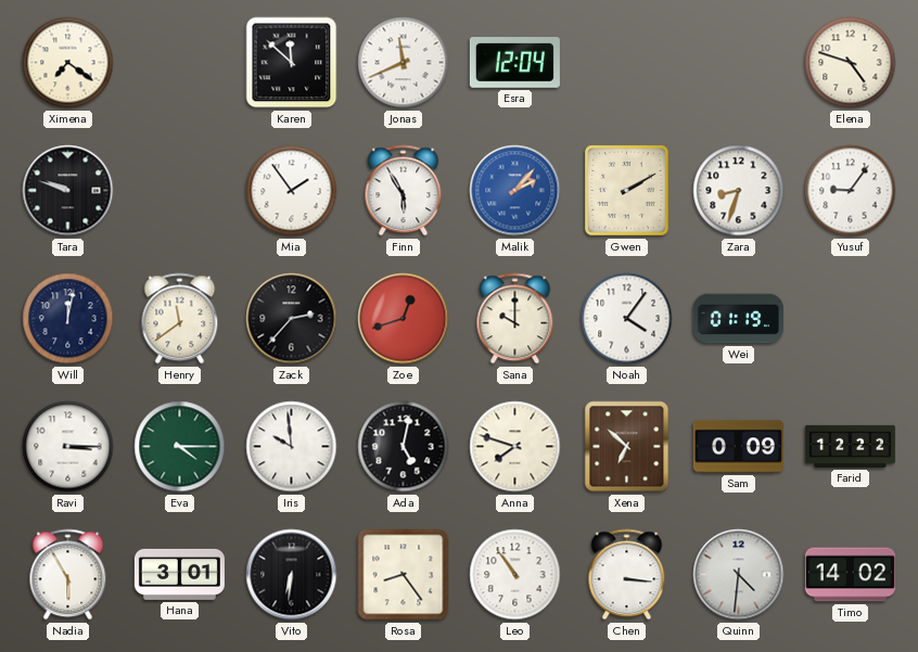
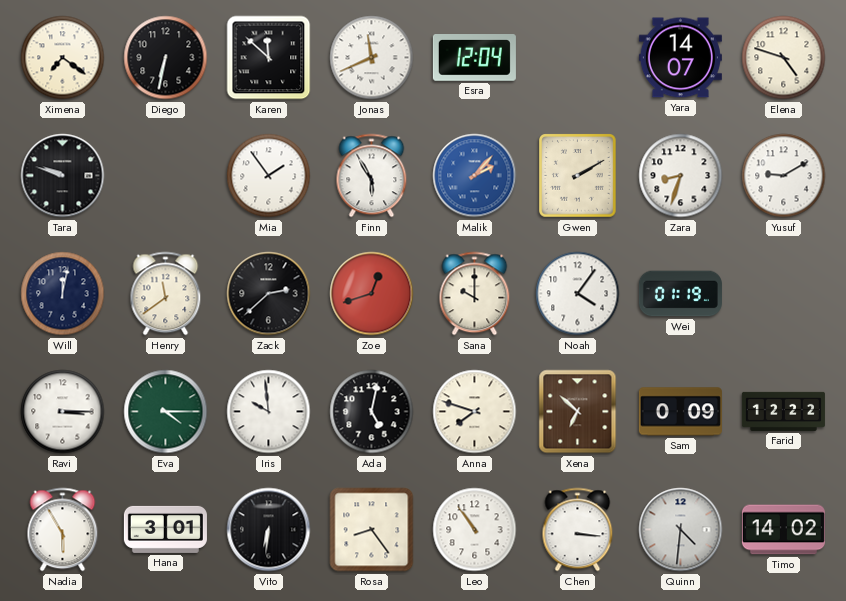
Diego: none -> 6:32
Yara: none -> 14:07
Yusuf: 9:06 -> 9:10
Zack: 2:37 -> 2:38
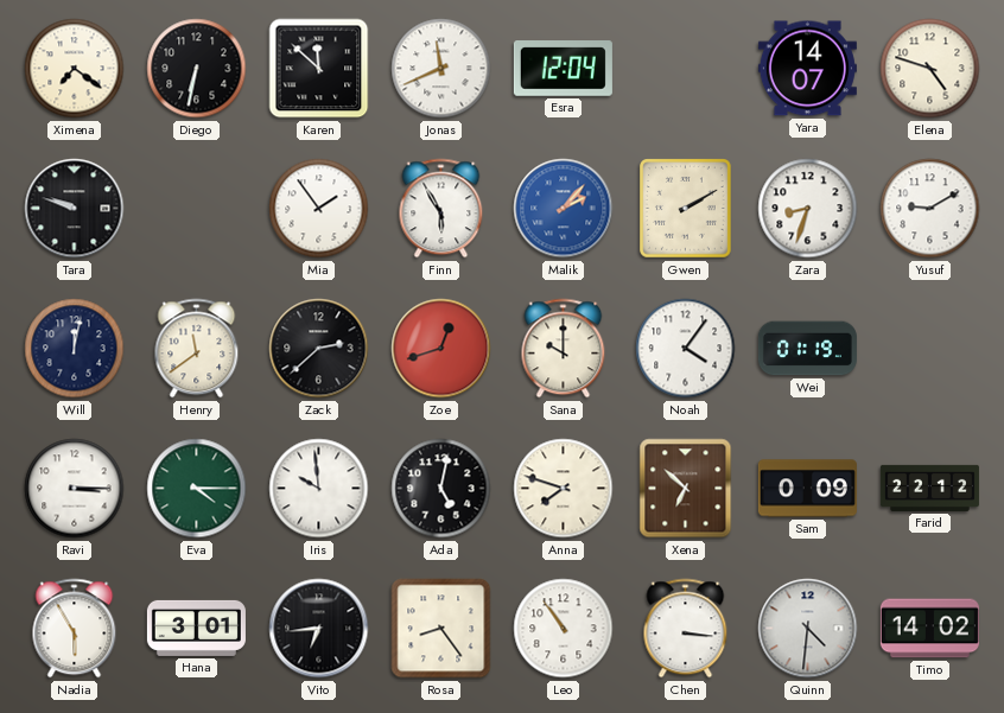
Farid: 12:22 -> 22:12
Vito: 6:31 -> 6:44
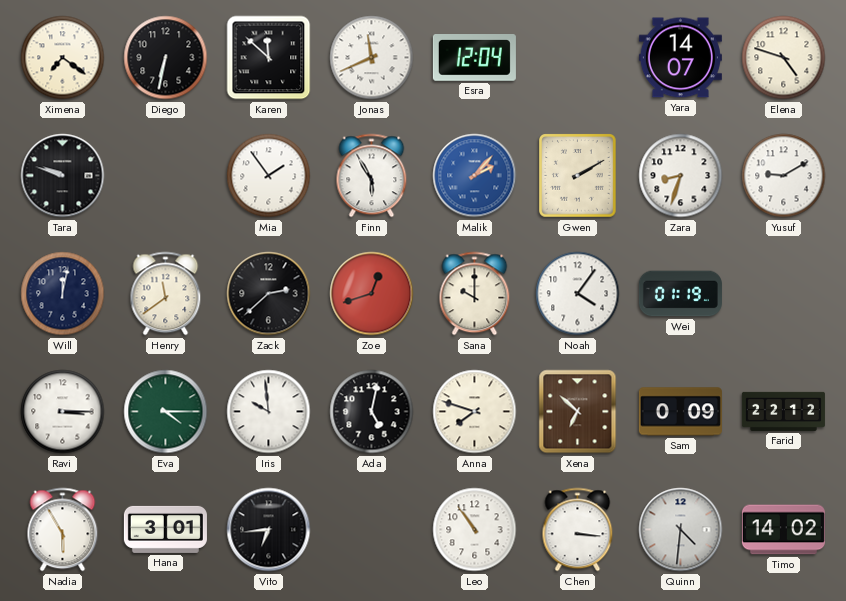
Rosa: 8:24 -> none
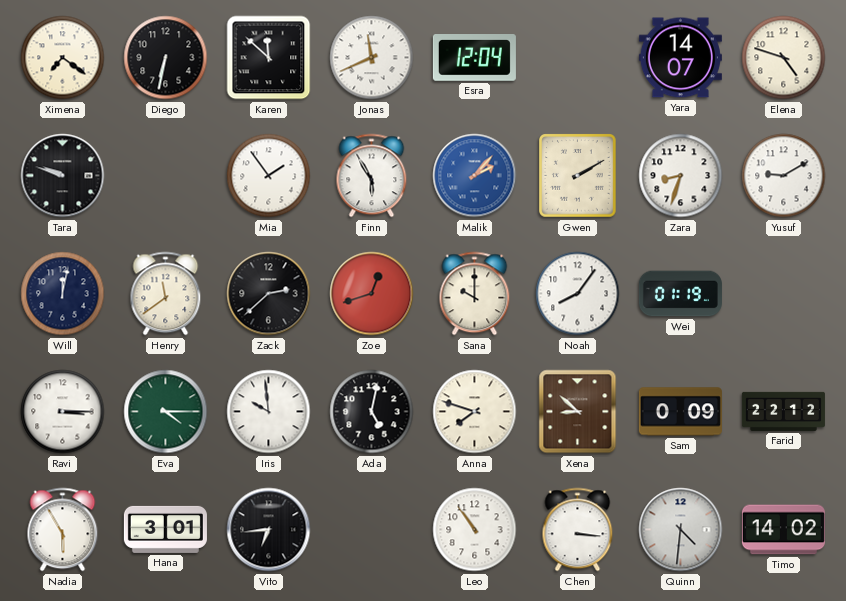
Noah: 4:06 -> 8:06
Xena: 6:52 -> 8:52
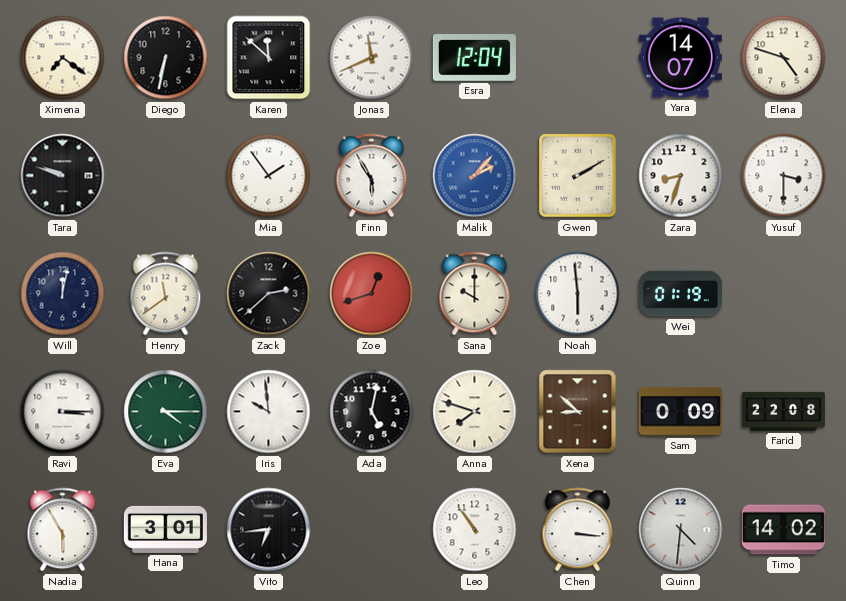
Yusuf: 9:10 -> 3:30
Noah: 8:06 -> 5:59
Farid: 22:12 -> 22:08
